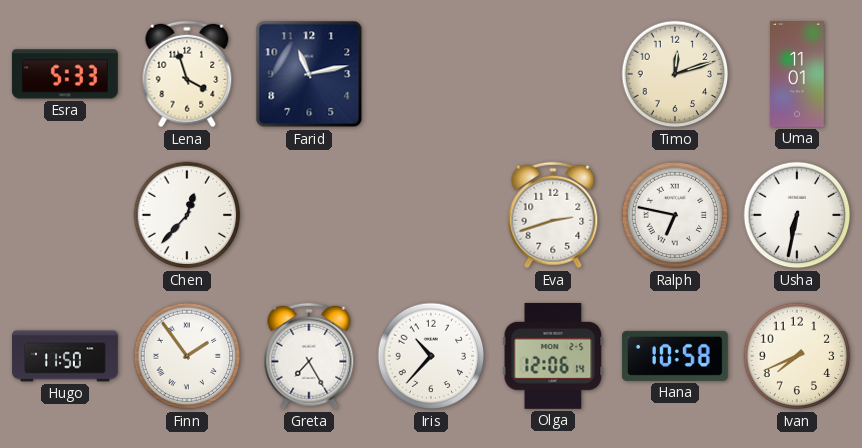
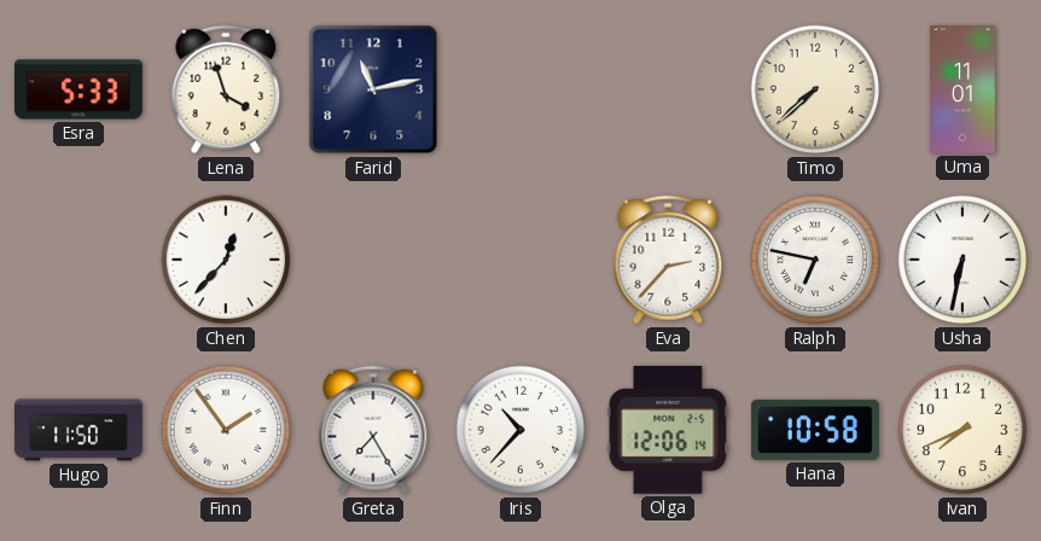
Timo: 12:12 -> 7:38
Eva: 2:42 -> 2:37
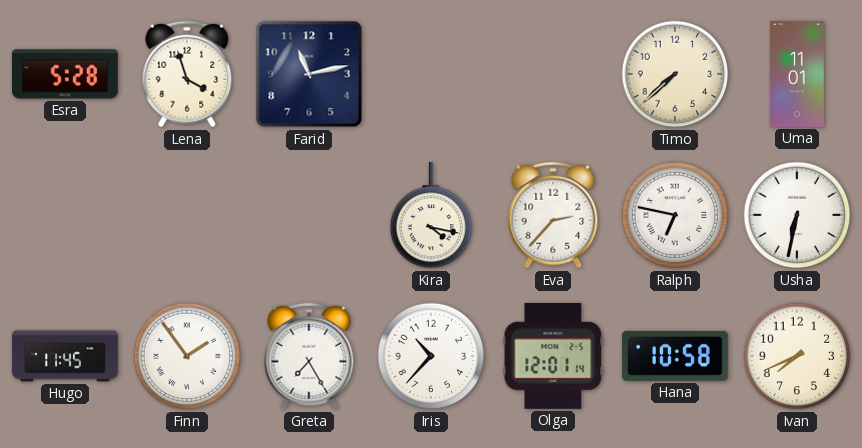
Esra: 5:33 -> 5:28
Chen: 12:37 -> none
Kira: none -> 4:17
Hugo: 11:50 -> 11:45
Olga: 12:06 -> 12:01
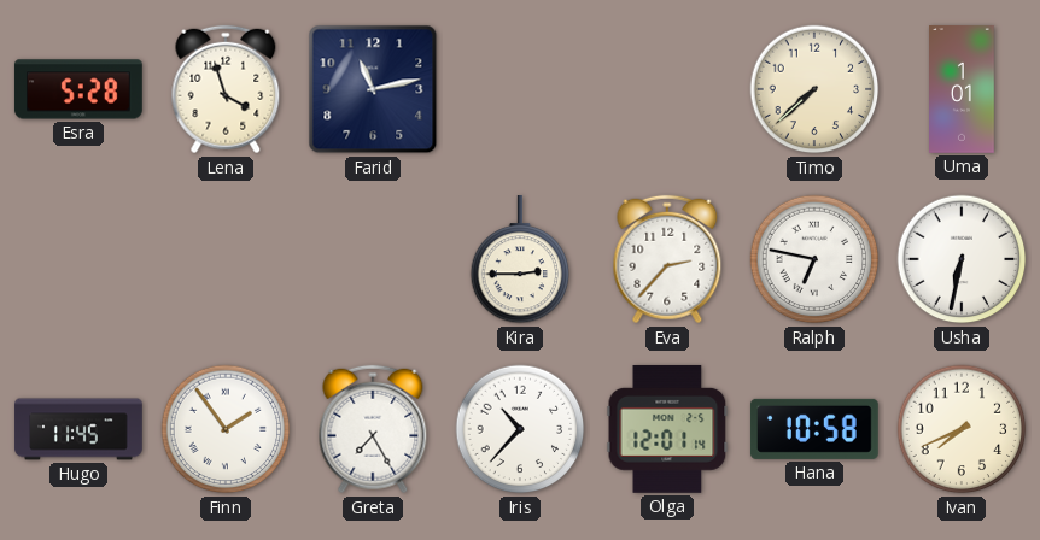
Uma: 11:01 -> 1:01
Kira: 4:17 -> 2:45
